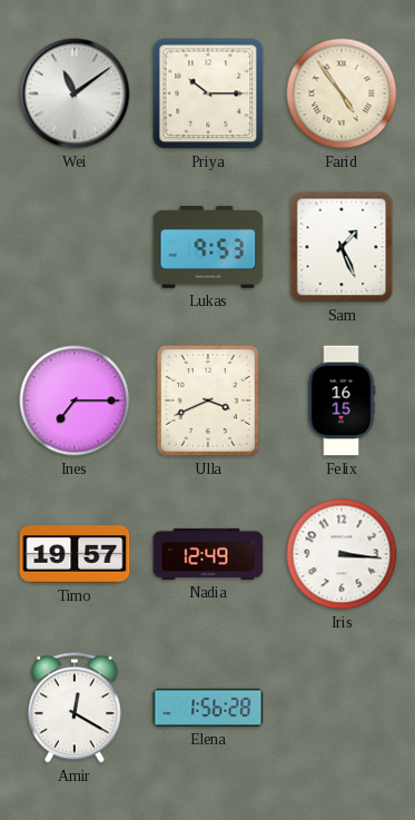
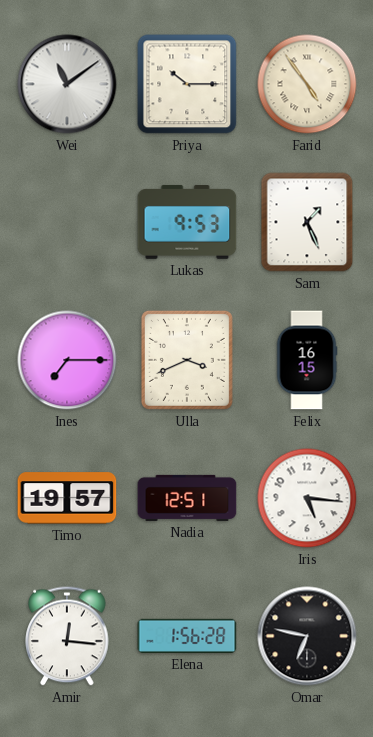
Nadia: 12:49 -> 12:51
Iris: 3:16 -> 5:16
Amir: 12:20 -> 12:16
Omar: none -> 6:47
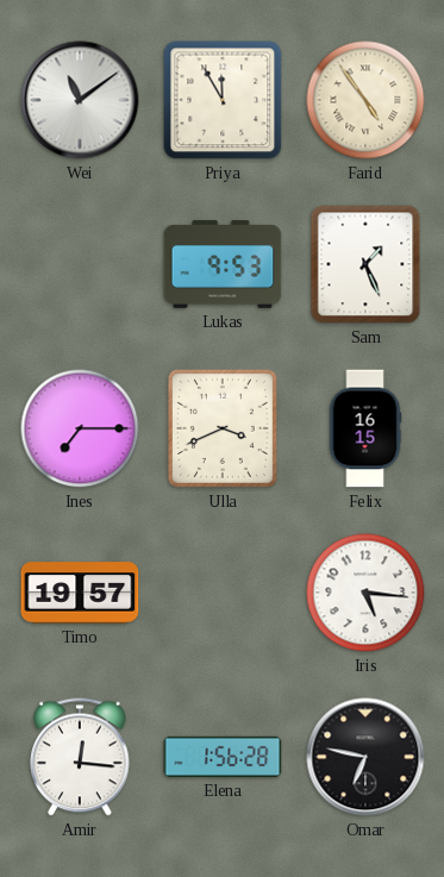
Priya: 10:15 -> 11:55
Nadia: 12:51 -> none
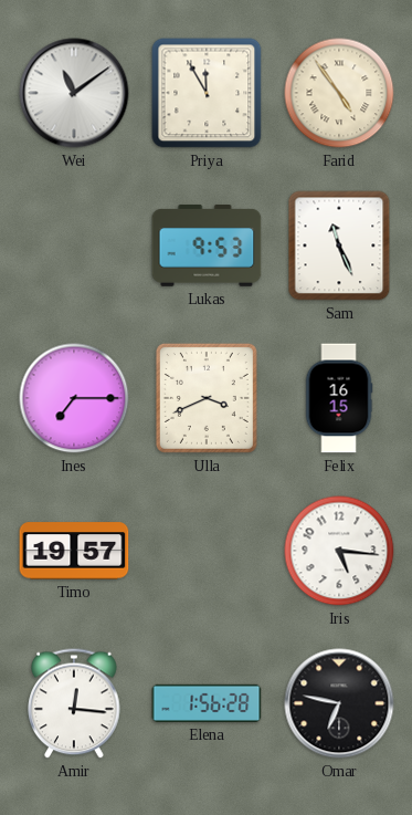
Sam: 1:26 -> 11:26
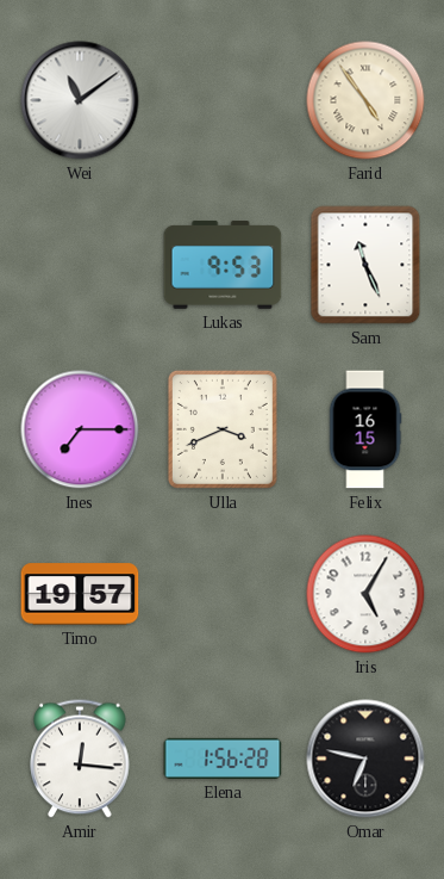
Priya: 11:55 -> none
Iris: 5:16 -> 5:05
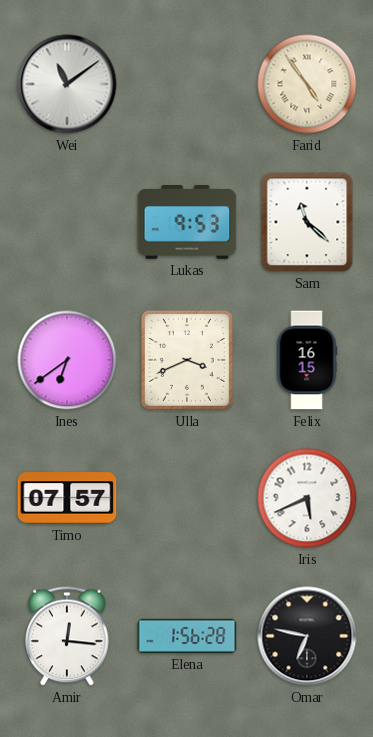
Sam: 11:26 -> 11:22
Ines: 7:15 -> 6:39
Timo: 19:57 -> 07:57
Iris: 5:05 -> 5:41
